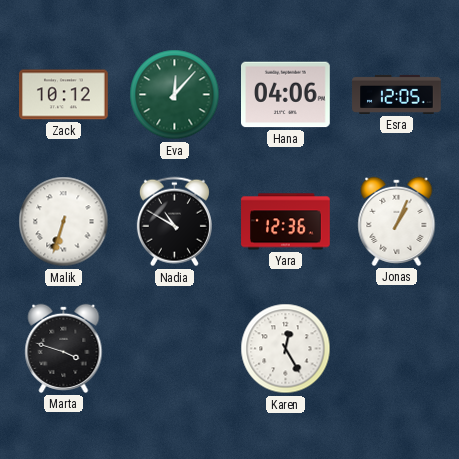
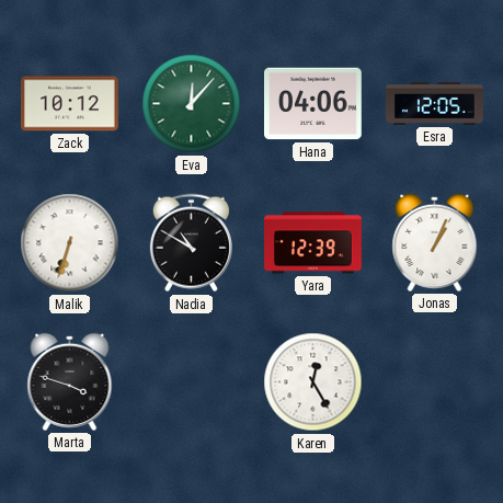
Yara: 12:36 -> 12:39
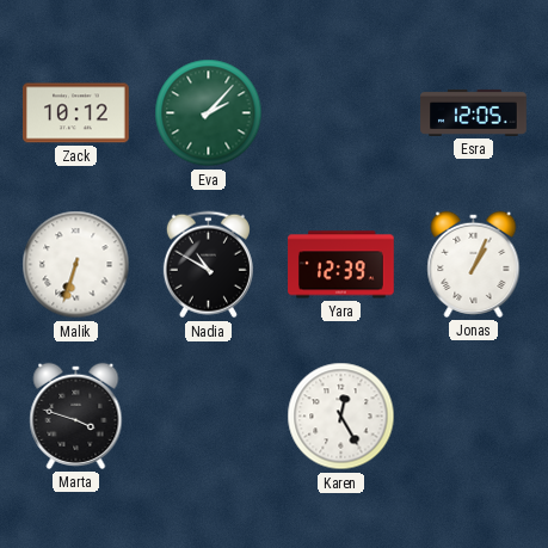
Eva: 12:07 -> 2:07
Hana: 04:06 -> none
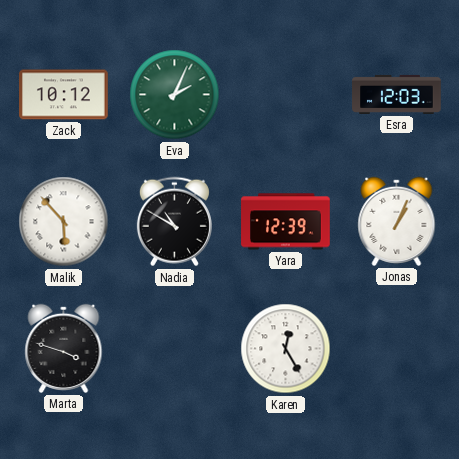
Eva: 2:07 -> 2:04
Esra: 12:05 -> 12:03
Malik: 6:33 -> 5:53
